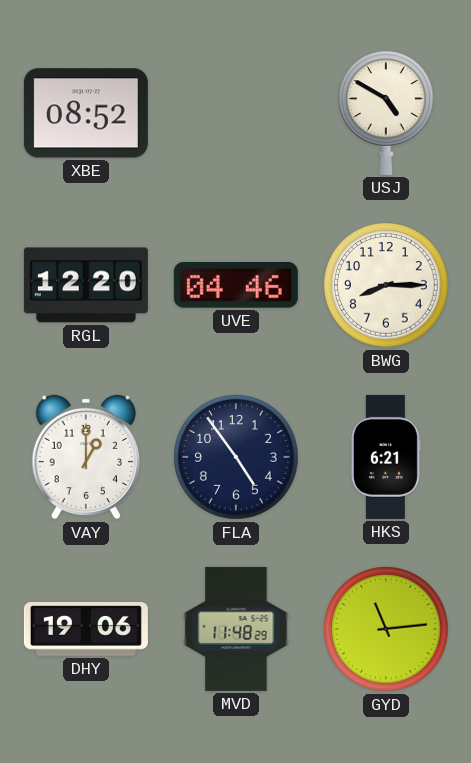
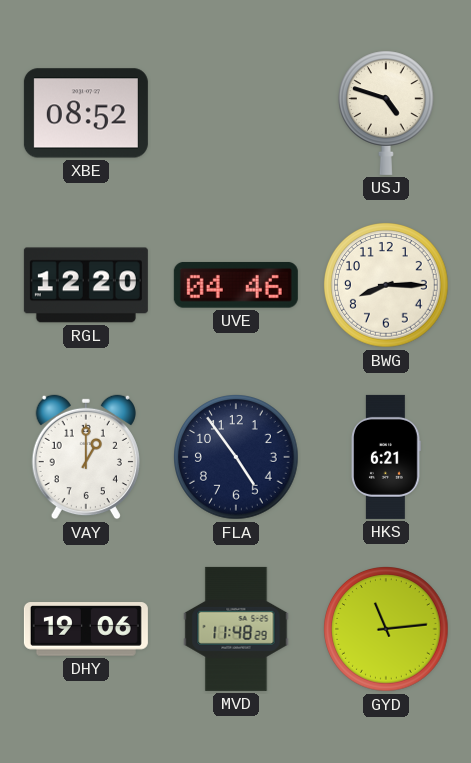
USJ: 4:50 -> 4:48
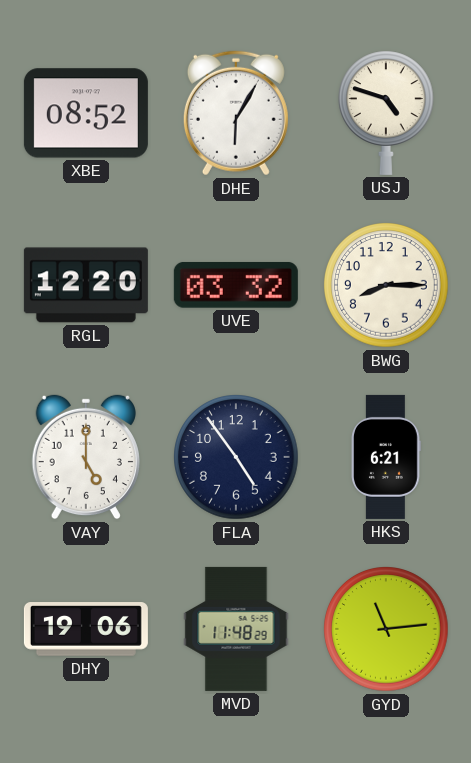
DHE: none -> 6:05
UVE: 04:46 -> 03:32
VAY: 1:00 -> 5:00
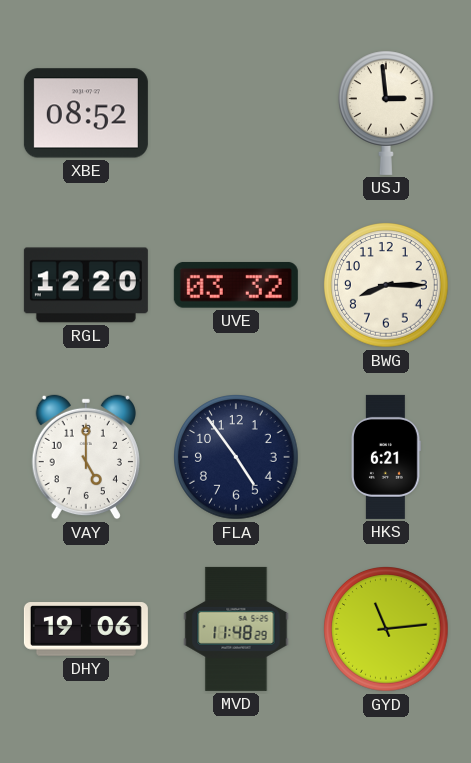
DHE: 6:05 -> none
USJ: 4:48 -> 2:59
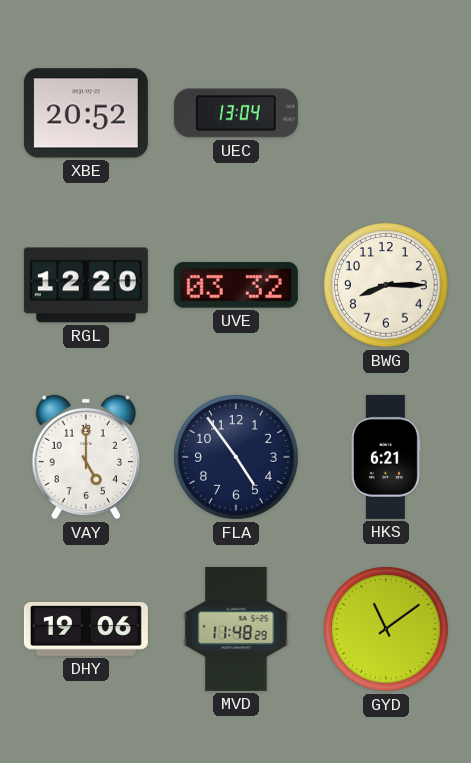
XBE: 08:52 -> 20:52
UEC: none -> 13:04
USJ: 2:59 -> none
GYD: 11:14 -> 11:09
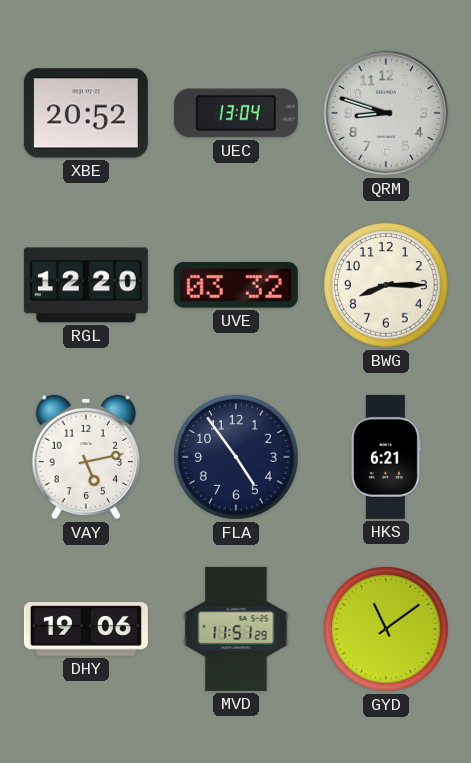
QRM: none -> 8:48
VAY: 5:00 -> 5:13
MVD: 11:48 -> 11:51
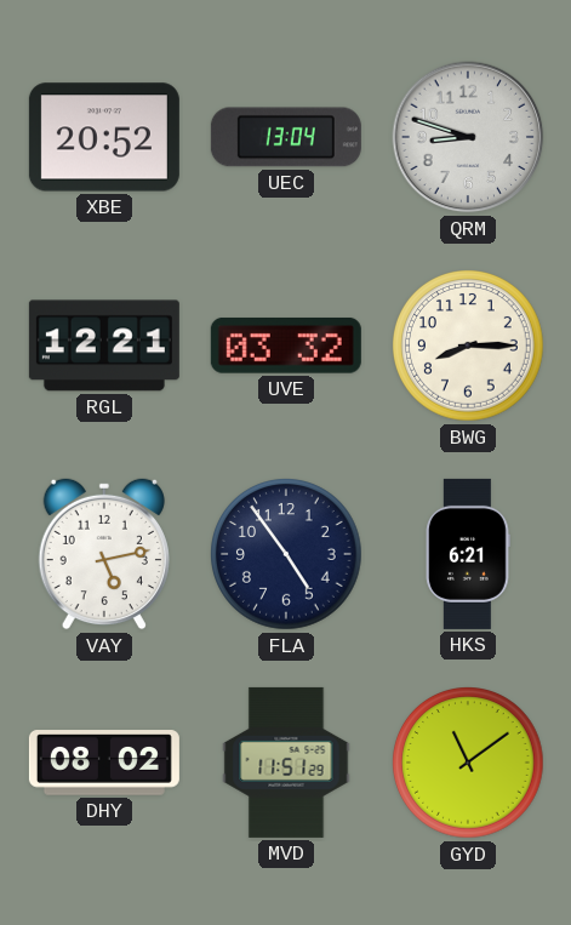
RGL: 12:20 -> 12:21
DHY: 19:06 -> 08:02
